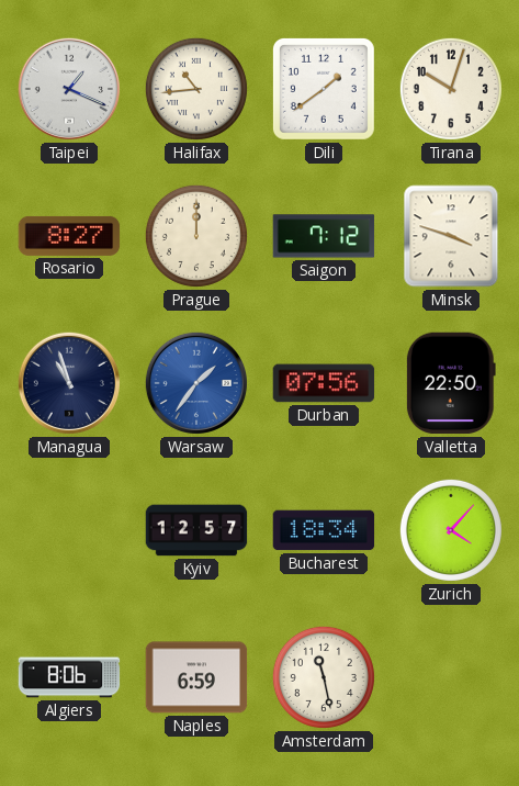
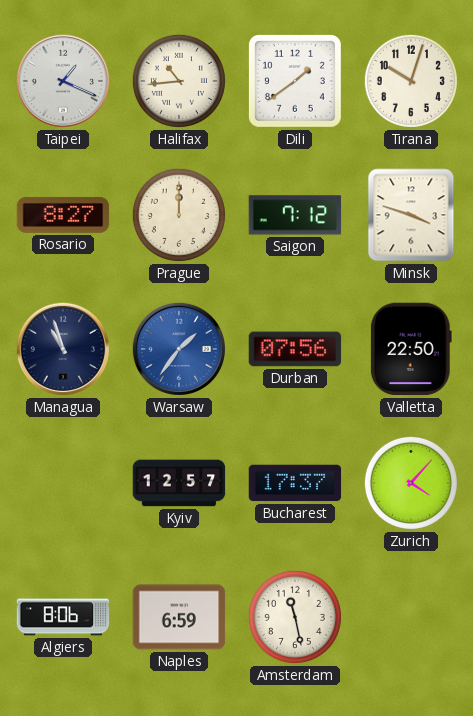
Bucharest: 18:34 -> 17:37
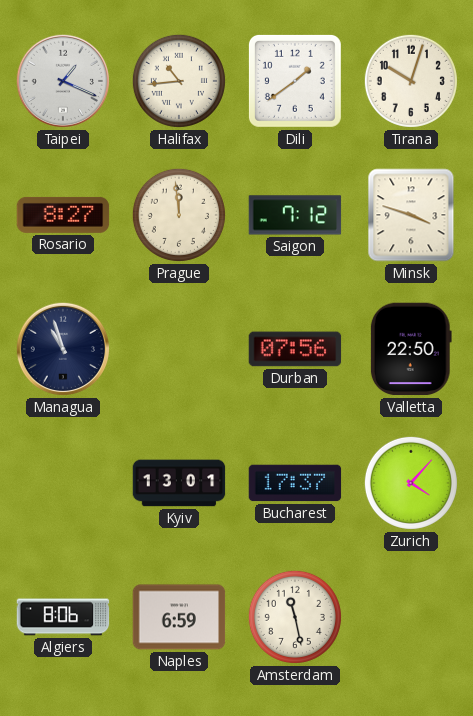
Prague: 12:00 -> 11:59
Warsaw: 1:36 -> none
Kyiv: 12:57 -> 13:01
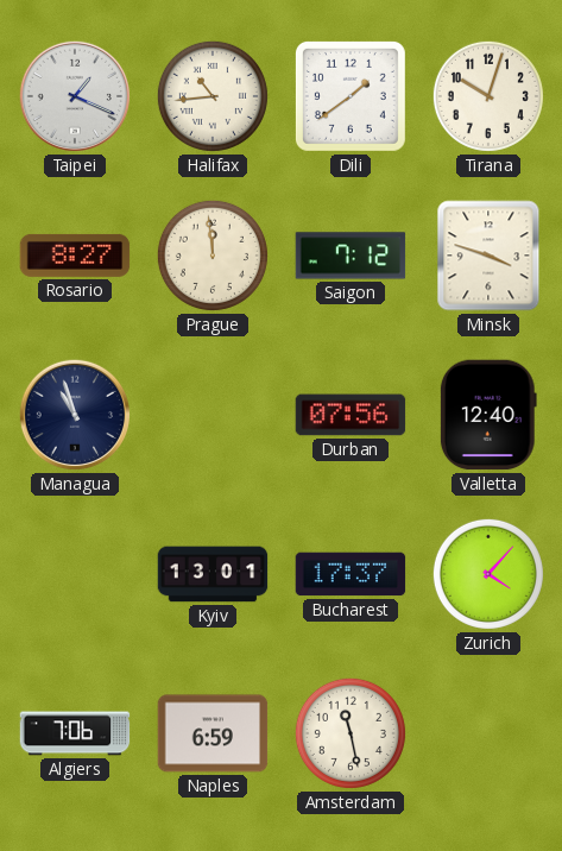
Valletta: 22:50 -> 12:40
Algiers: 8:06 -> 7:06
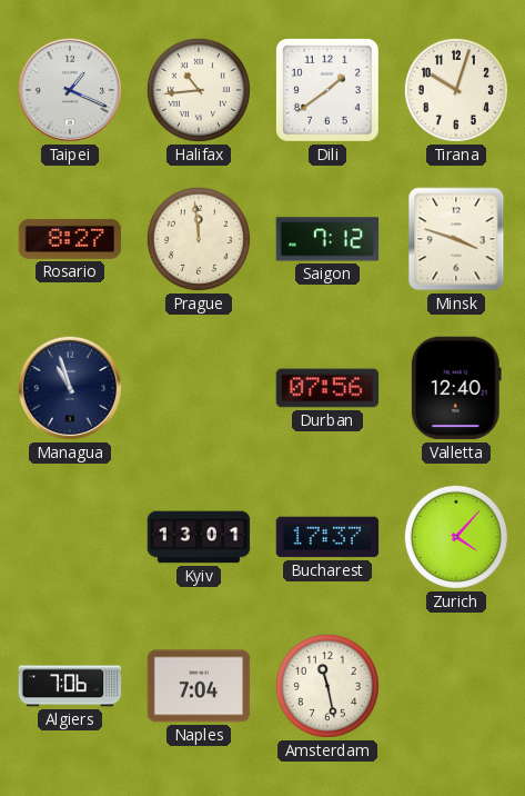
Naples: 6:59 -> 7:04
